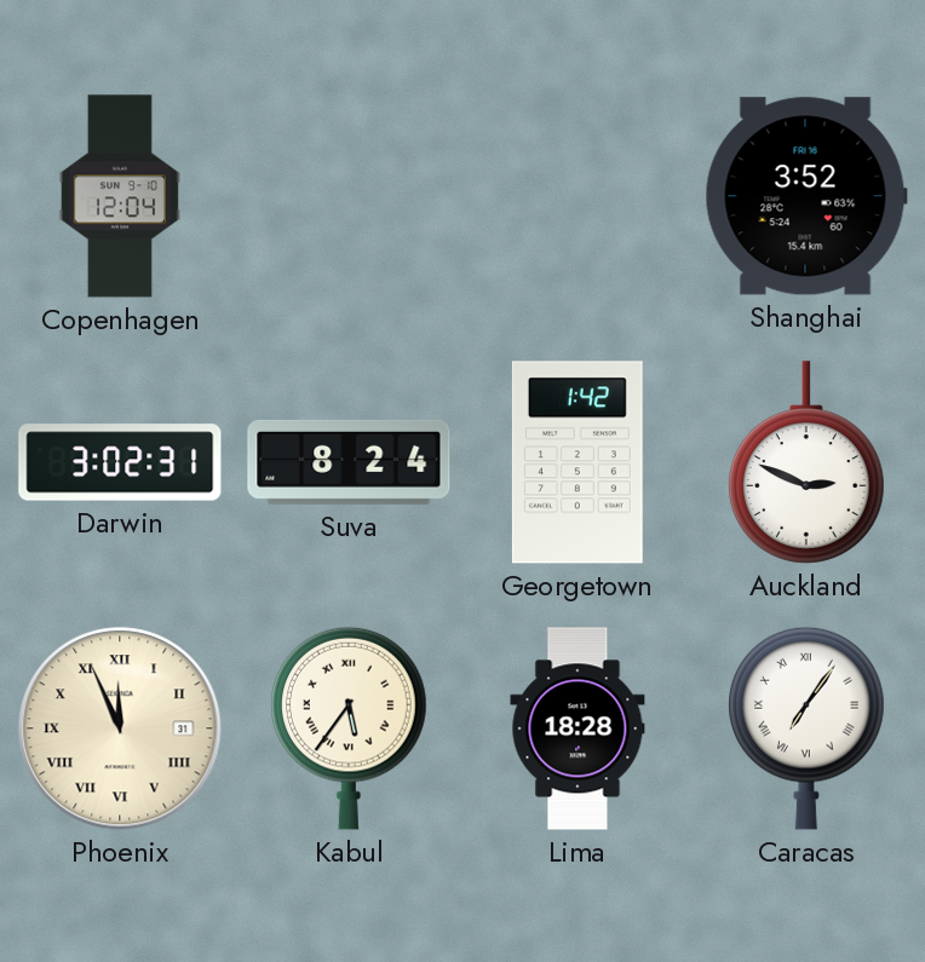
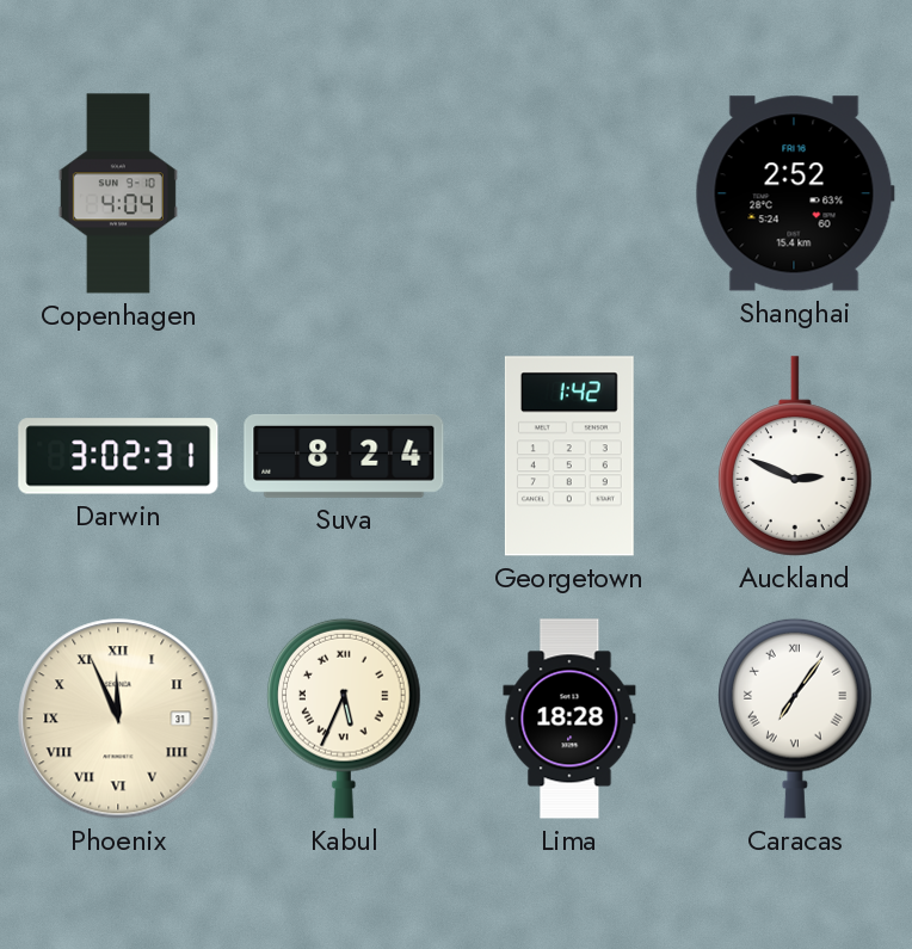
Copenhagen: 12:04 -> 4:04
Shanghai: 3:52 -> 2:52
Kabul: 5:36 -> 5:34
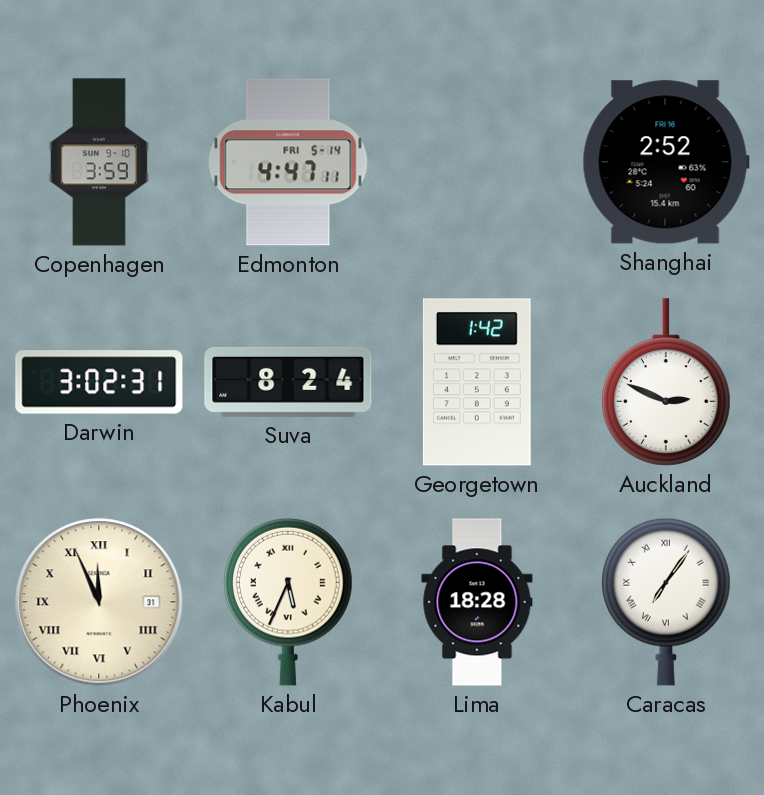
Copenhagen: 4:04 -> 3:59
Edmonton: none -> 4:47
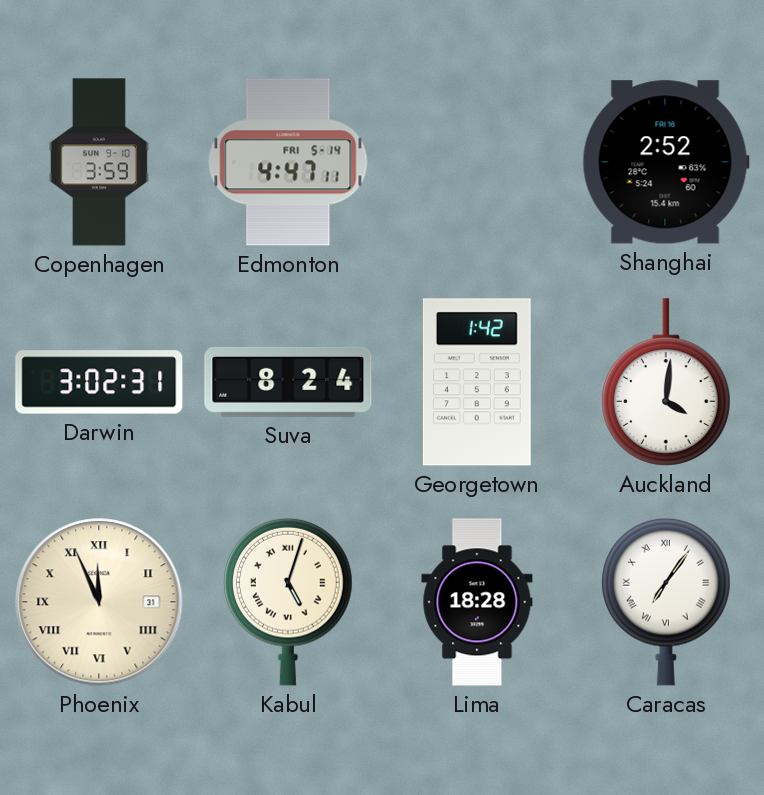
Auckland: 2:49 -> 4:01
Kabul: 5:34 -> 5:03
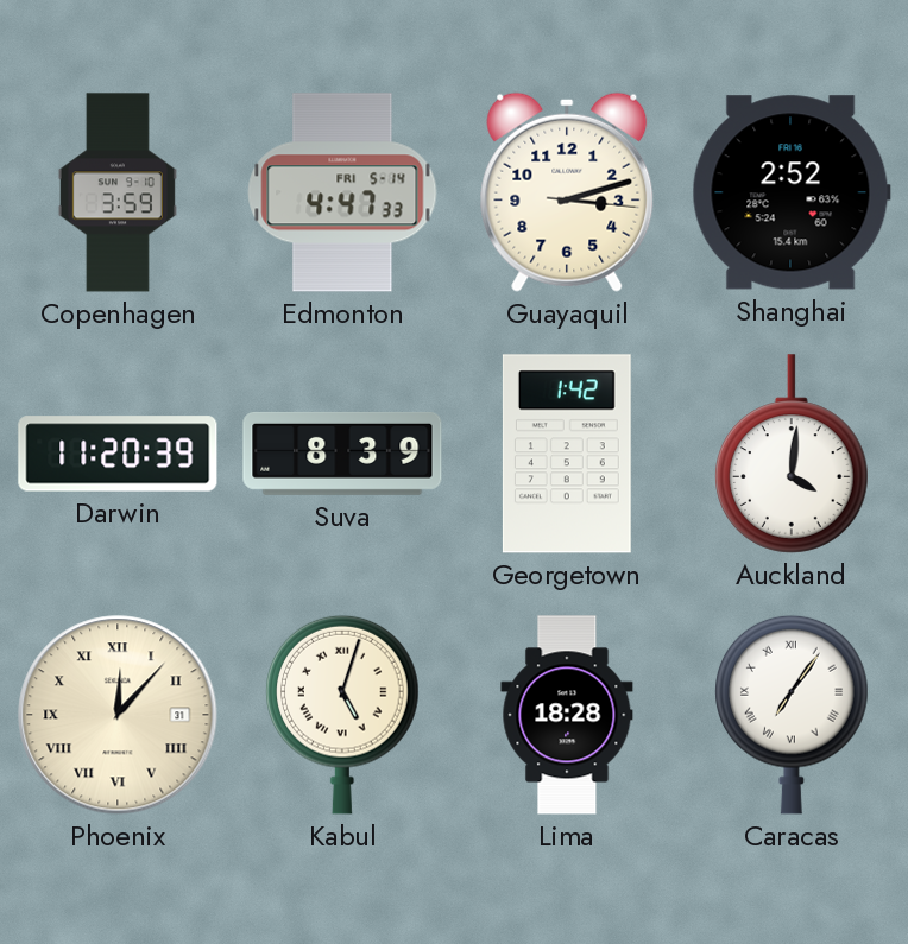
Edmonton: 4:47:11 -> 4:47:33
Guayaquil: none -> 3:12
Darwin: 3:02 -> 11:20
Suva: 8:24 -> 8:39
Phoenix: 11:56 -> 12:07
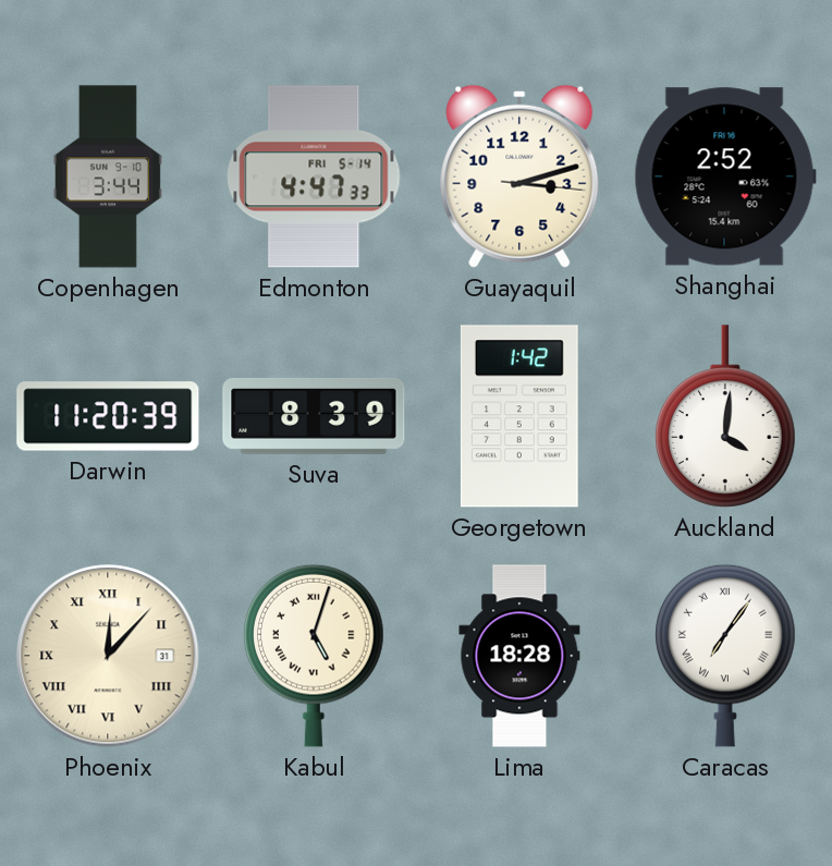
Copenhagen: 3:59 -> 3:44
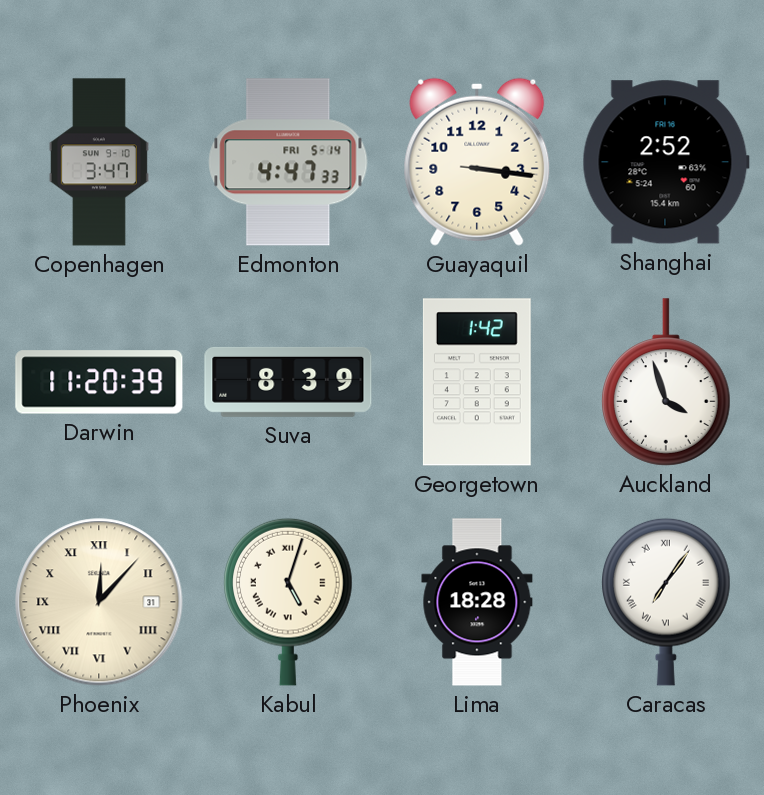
Copenhagen: 3:44 -> 3:47
Guayaquil: 3:12 -> 3:16
Auckland: 4:01 -> 3:57
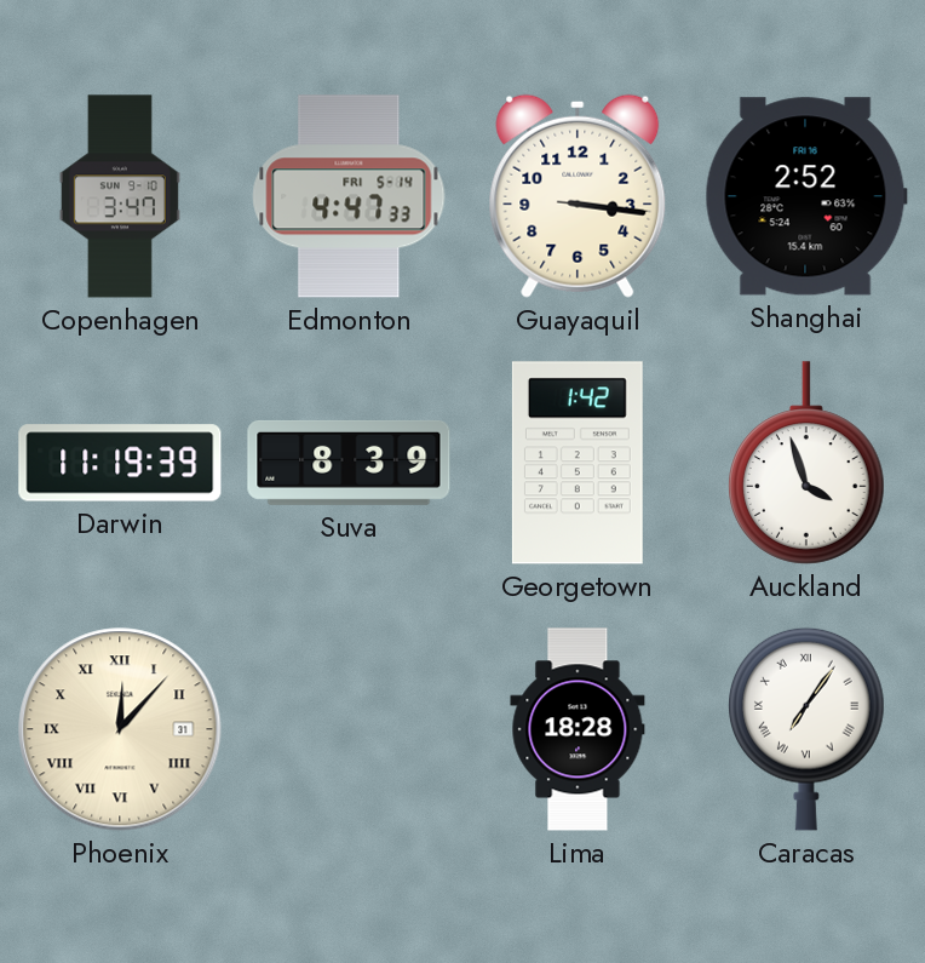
Darwin: 11:20 -> 11:19
Kabul: 5:03 -> none
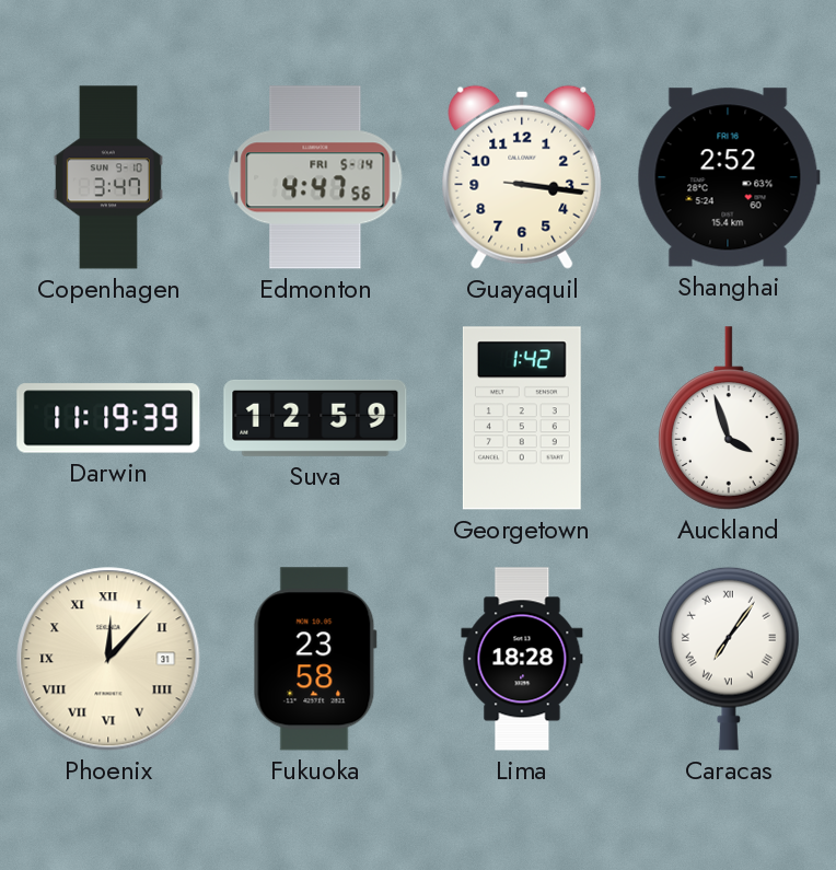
Edmonton: 4:47:33 -> 4:47:56
Suva: 8:39 -> 12:59
Fukuoka: none -> 23:58
